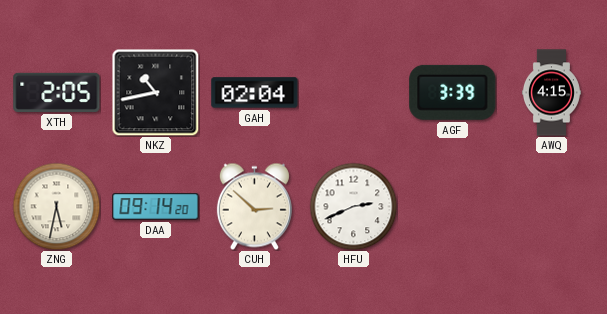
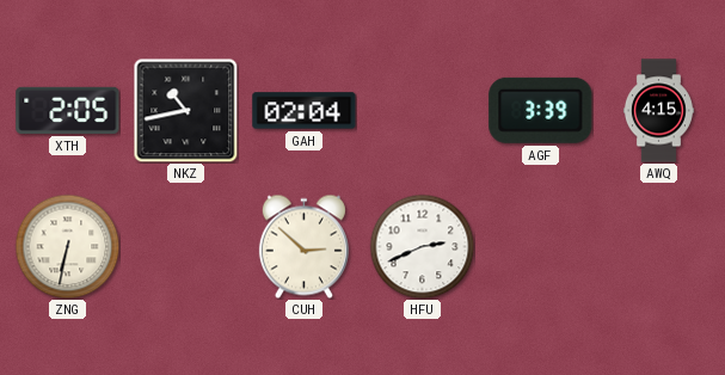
ZNG: 5:32 -> 6:32
DAA: 09:14 -> none
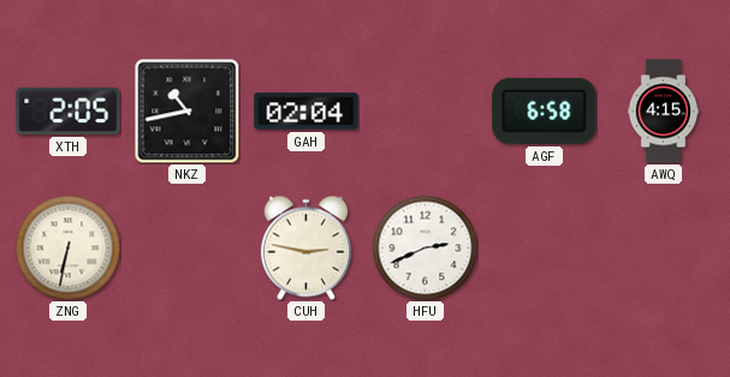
AGF: 3:39 -> 6:58
CUH: 2:52 -> 2:47
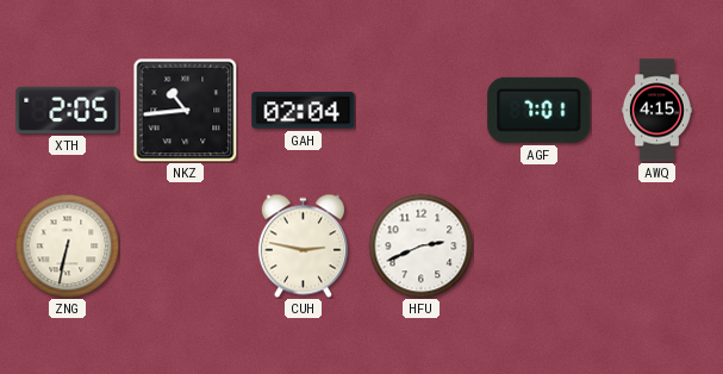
NKZ: 10:43 -> 10:44
AGF: 6:58 -> 7:01
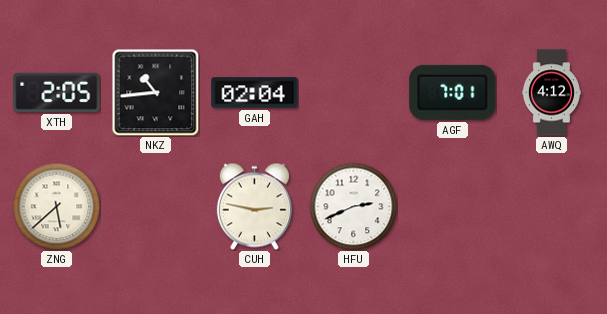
AWQ: 4:15 -> 4:12
ZNG: 6:32 -> 5:38
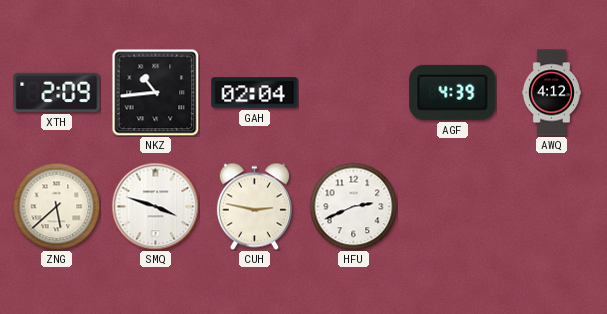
XTH: 2:05 -> 2:09
AGF: 7:01 -> 4:39
SMQ: none -> 3:48
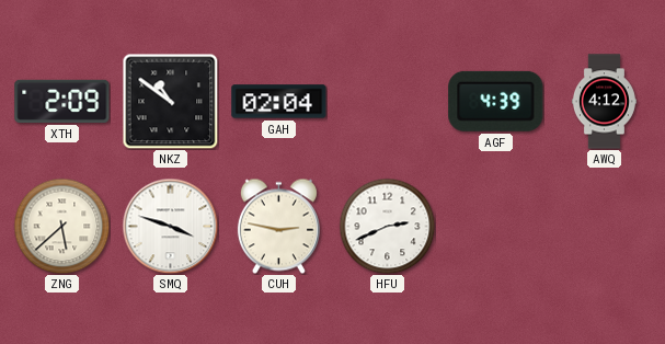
NKZ: 10:44 -> 10:51
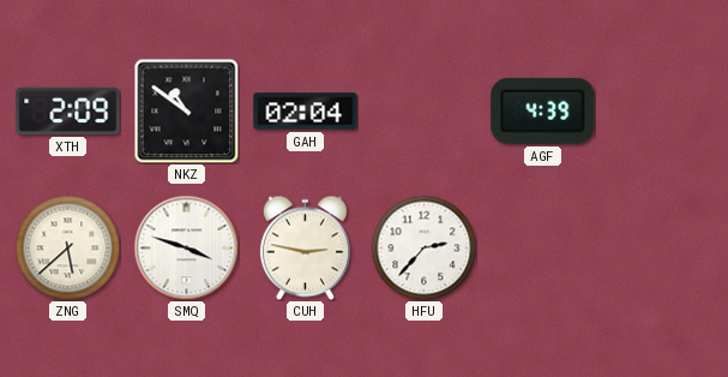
AWQ: 4:12 -> none
HFU: 2:41 -> 2:37
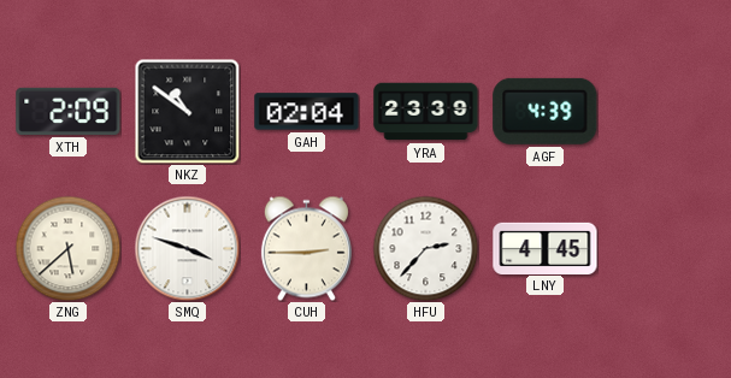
YRA: none -> 23:39
CUH: 2:47 -> 2:45
LNY: none -> 4:45
